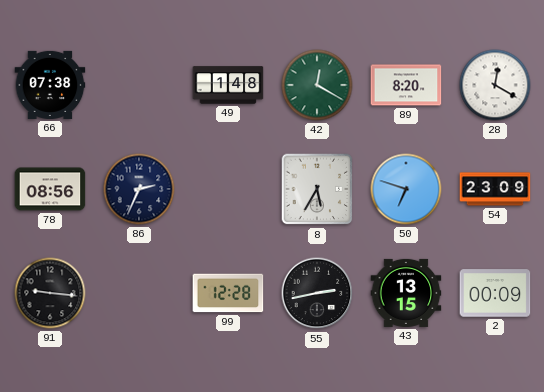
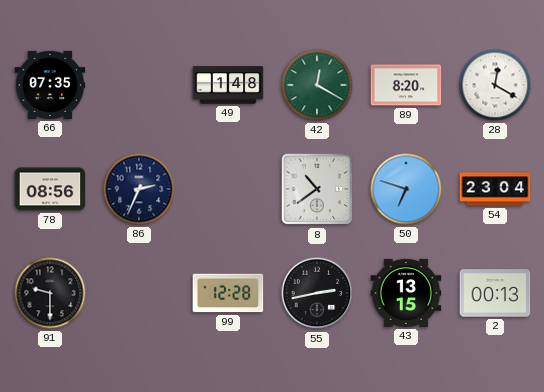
66: 07:38 -> 07:35
8: 5:35 -> 10:39
54: 23:09 -> 23:04
91: 9:16 -> 9:30
2: 00:09 -> 00:13
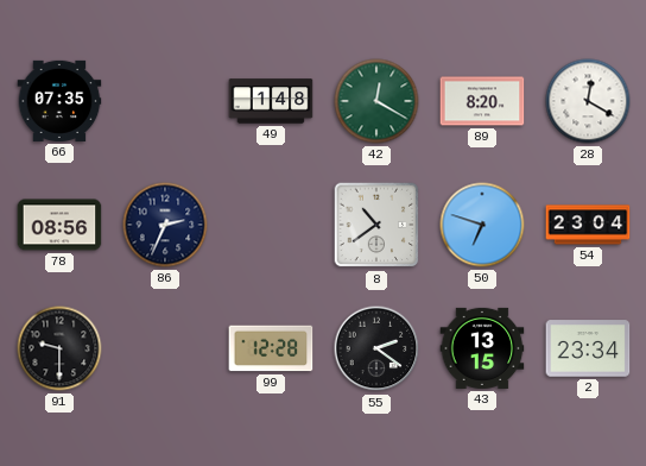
55: 2:43 -> 2:21
2: 00:13 -> 23:34
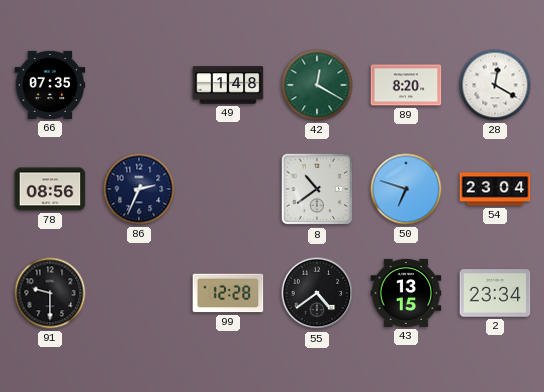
55: 2:21 -> 4:39
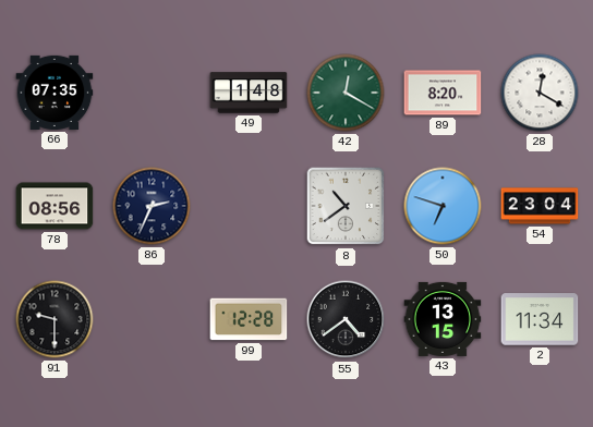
2: 23:34 -> 11:34
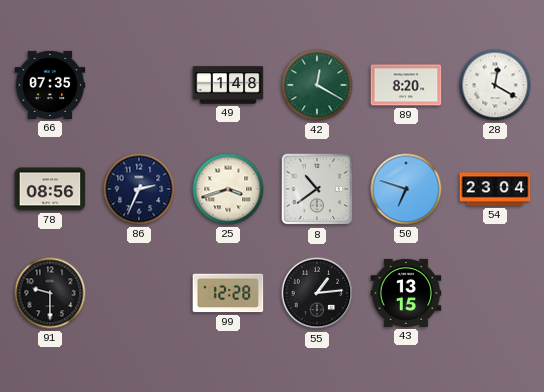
25: none -> 3:42
55: 4:39 -> 1:14
2: 11:34 -> none
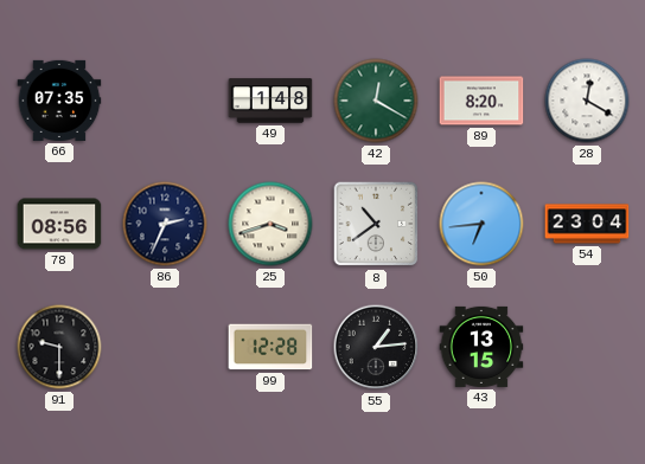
50: 6:48 -> 6:44
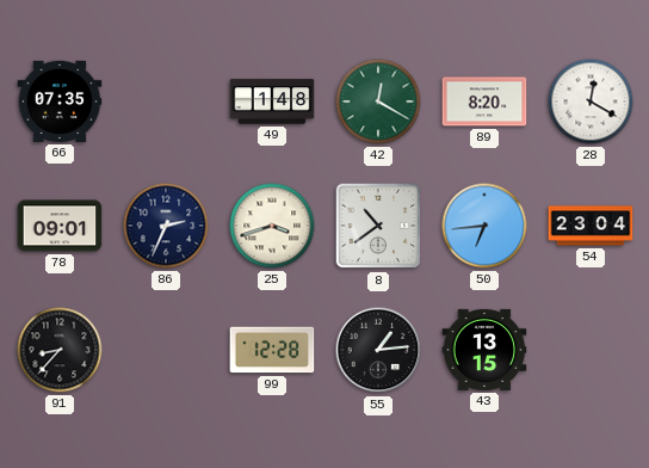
78: 08:56 -> 09:01
91: 9:30 -> 8:37
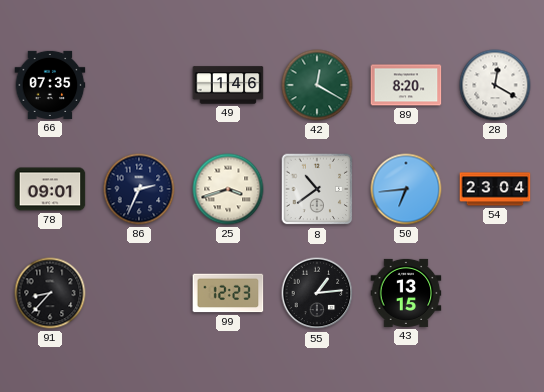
49: 1:48 -> 1:46
99: 12:28 -> 12:23
